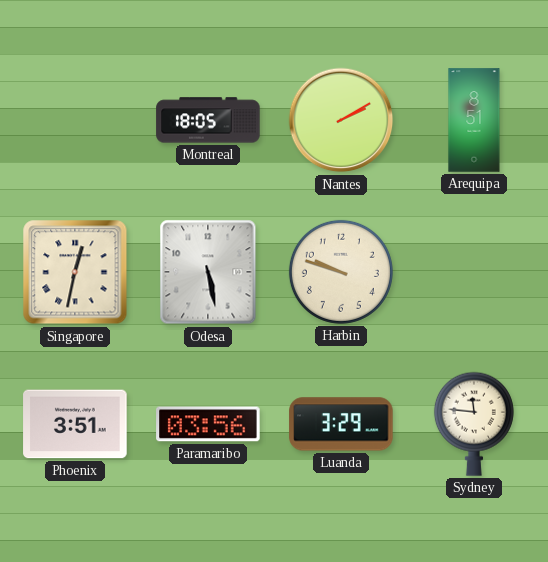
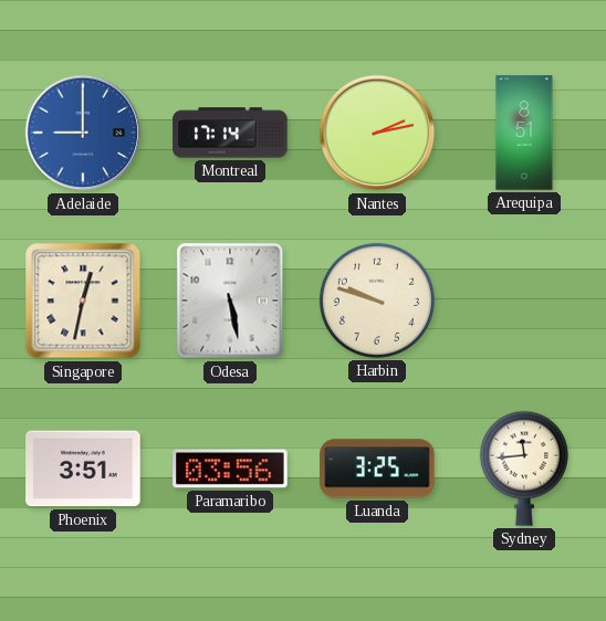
Adelaide: none -> 9:00
Montreal: 18:05 -> 17:14
Nantes: 2:10 -> 2:13
Luanda: 3:29 -> 3:25
Sydney: 11:46 -> 11:44
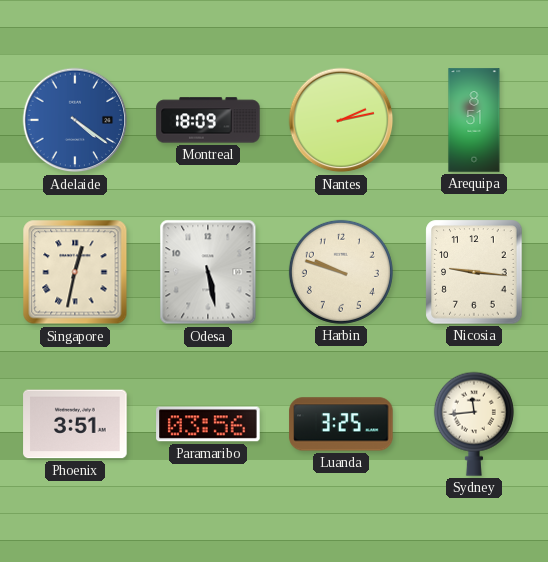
Adelaide: 9:00 -> 4:21
Montreal: 17:14 -> 18:09
Nicosia: none -> 9:16
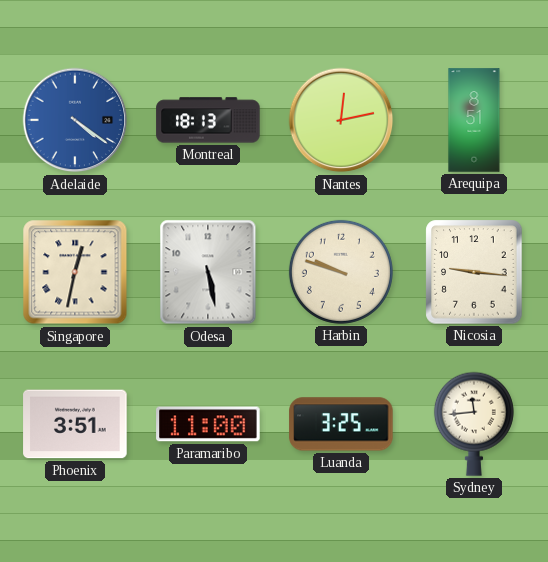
Montreal: 18:09 -> 18:13
Nantes: 2:13 -> 12:13
Paramaribo: 03:56 -> 11:00
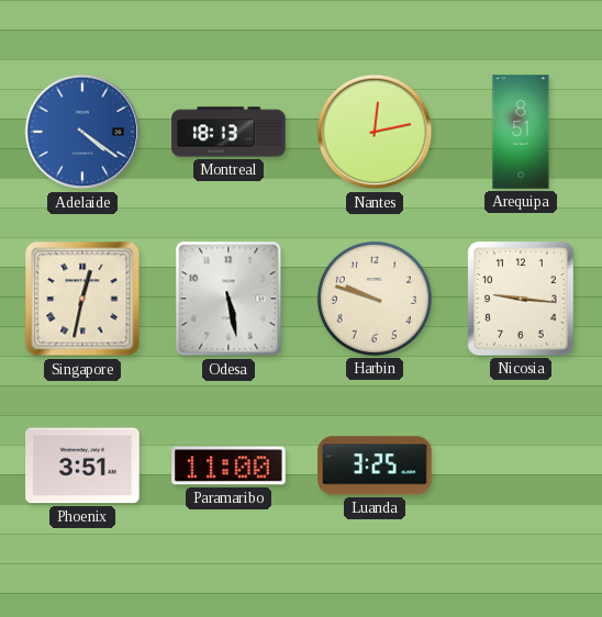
Sydney: 11:44 -> none
